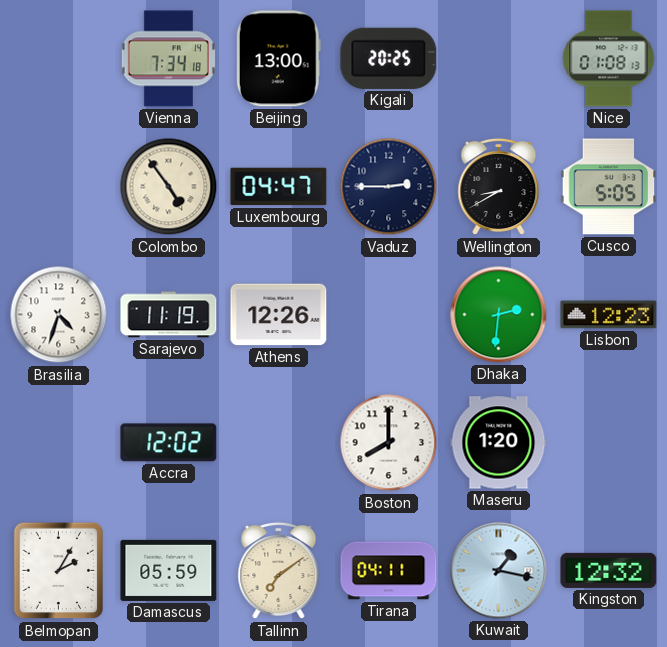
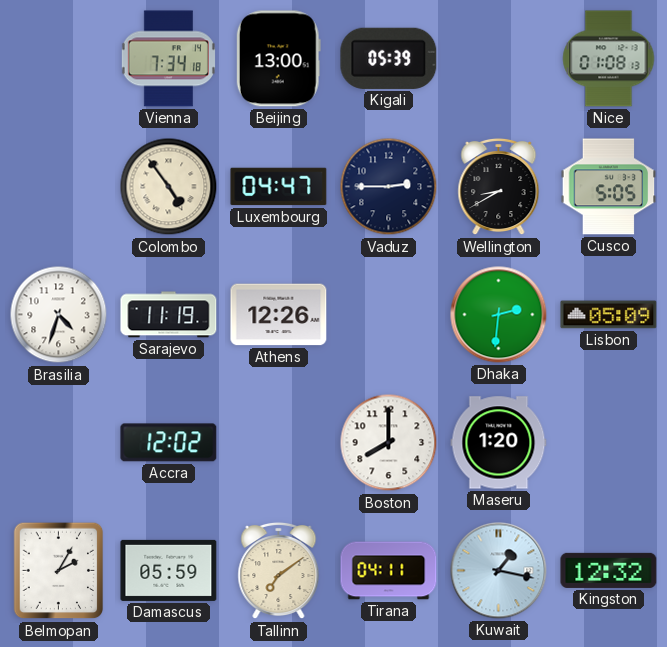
Kigali: 20:25 -> 05:39
Lisbon: 12:23 -> 05:09
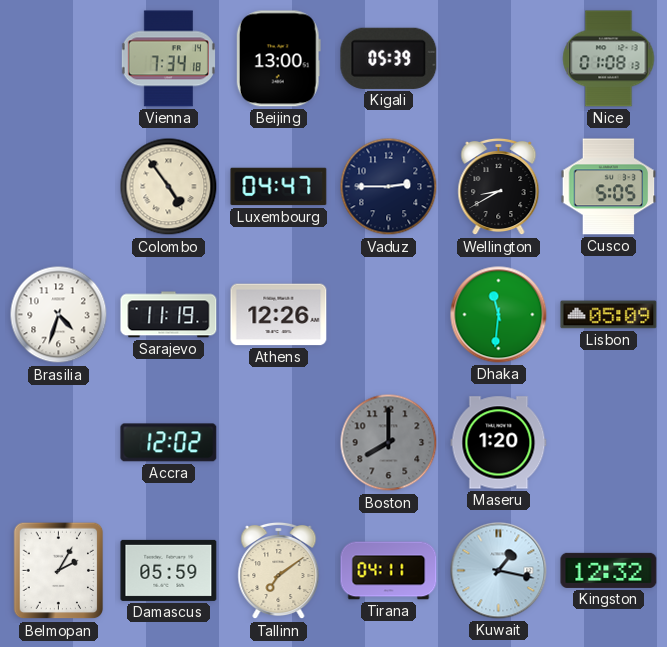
Dhaka: 2:31 -> 11:31
Boston dial: white -> grey
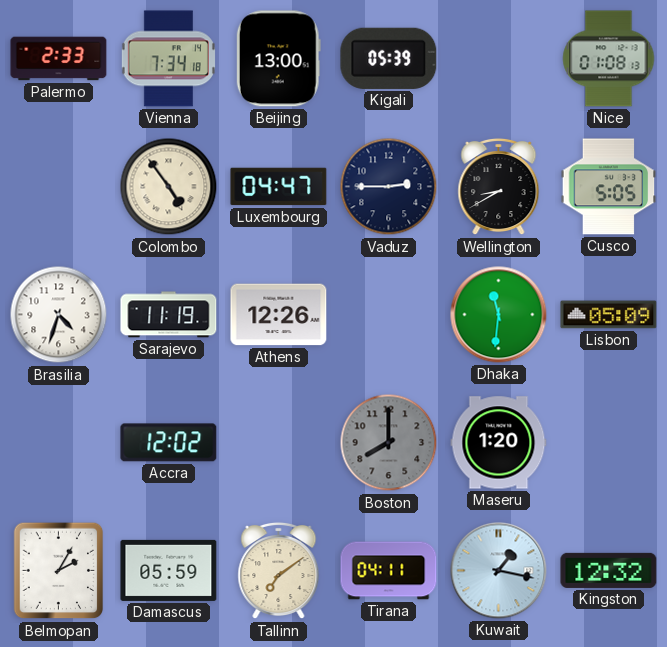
Palermo: none -> 2:33
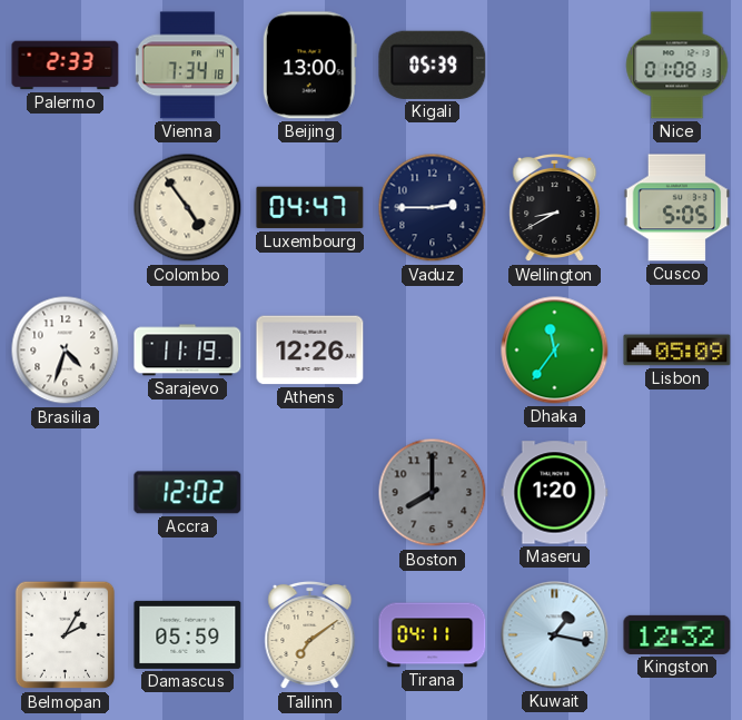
Dhaka: 11:31 -> 11:36
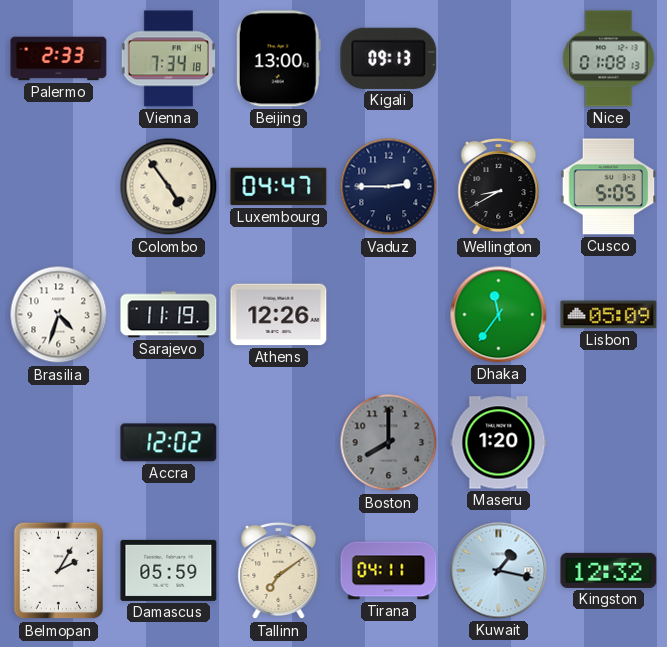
Kigali: 05:39 -> 09:13
